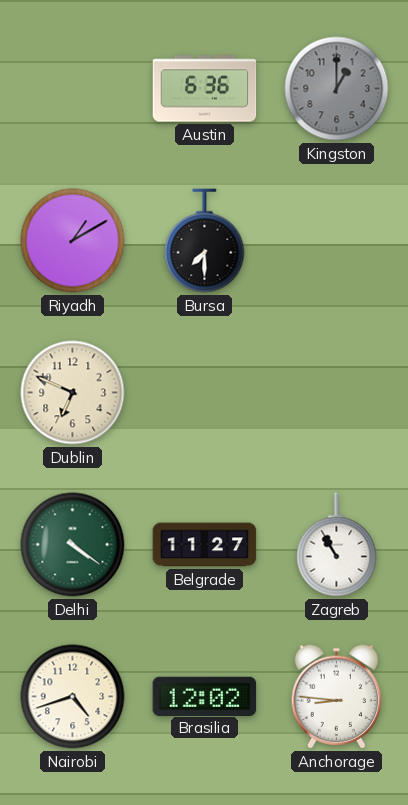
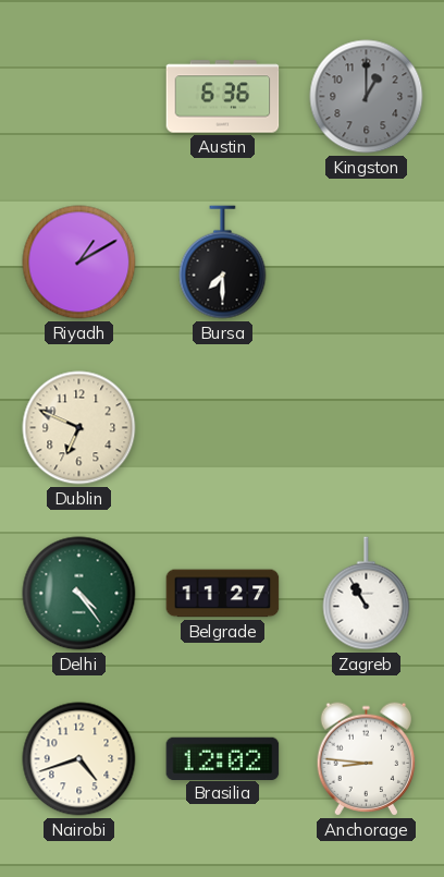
Delhi: 4:21 -> 4:24
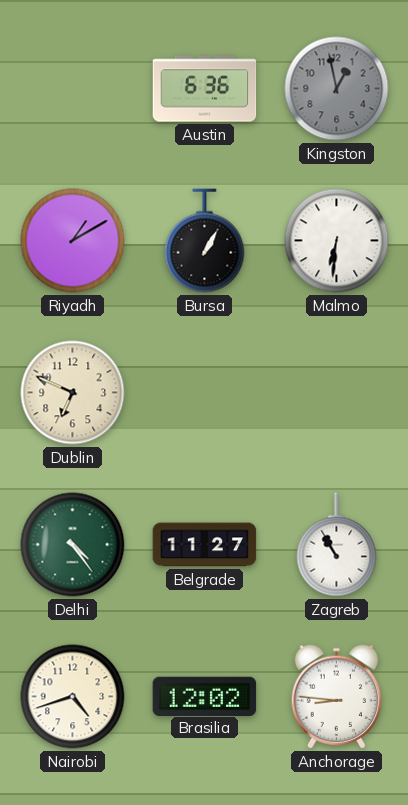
Kingston: 1:00 -> 12:58
Bursa: 7:30 -> 1:05
Malmo: none -> 6:31
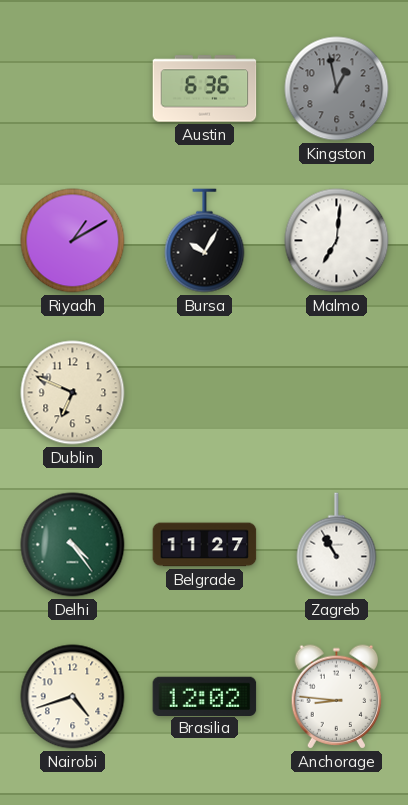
Bursa: 1:05 -> 10:05
Malmo: 6:31 -> 7:01
